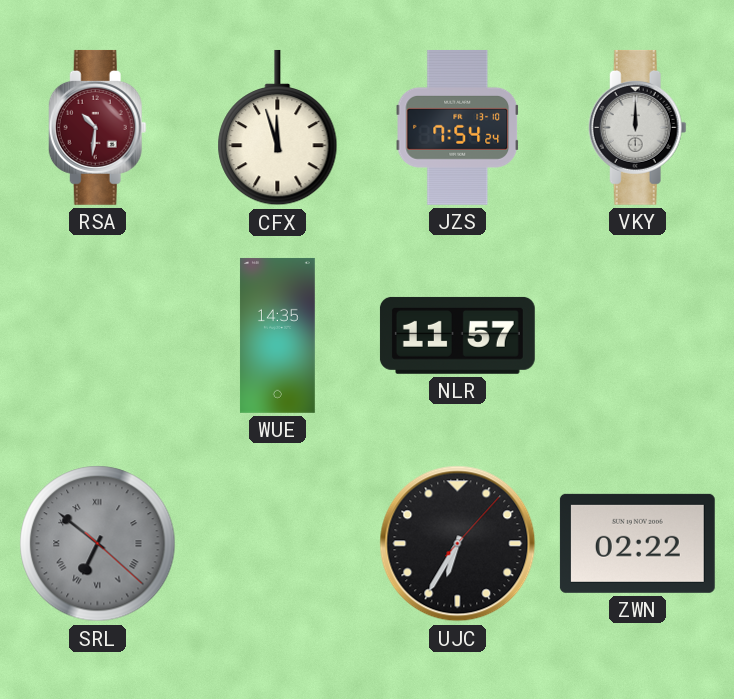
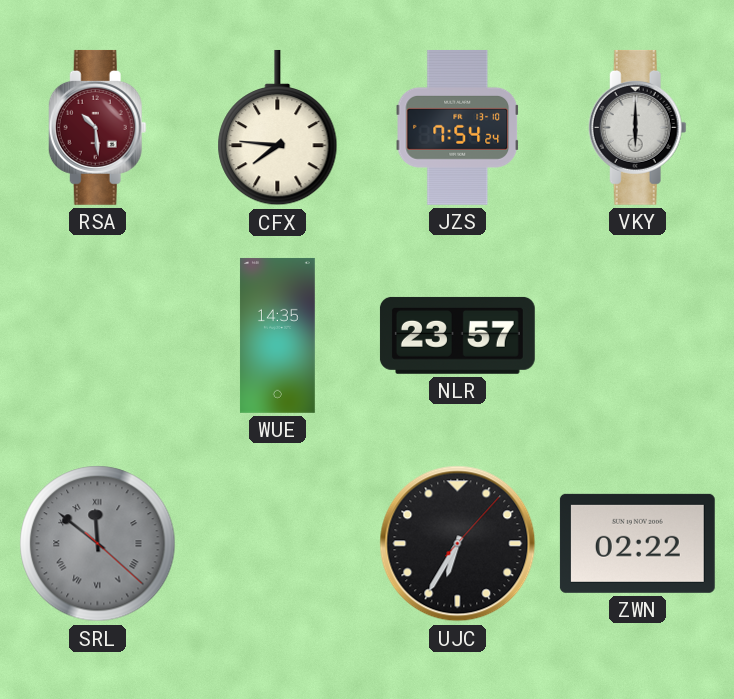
RSA: 10:31 -> 10:29
CFX: 11:57 -> 7:46
VKY: 12:00 -> 6:00
NLR: 11:57 -> 23:57
SRL: 6:51 -> 11:51
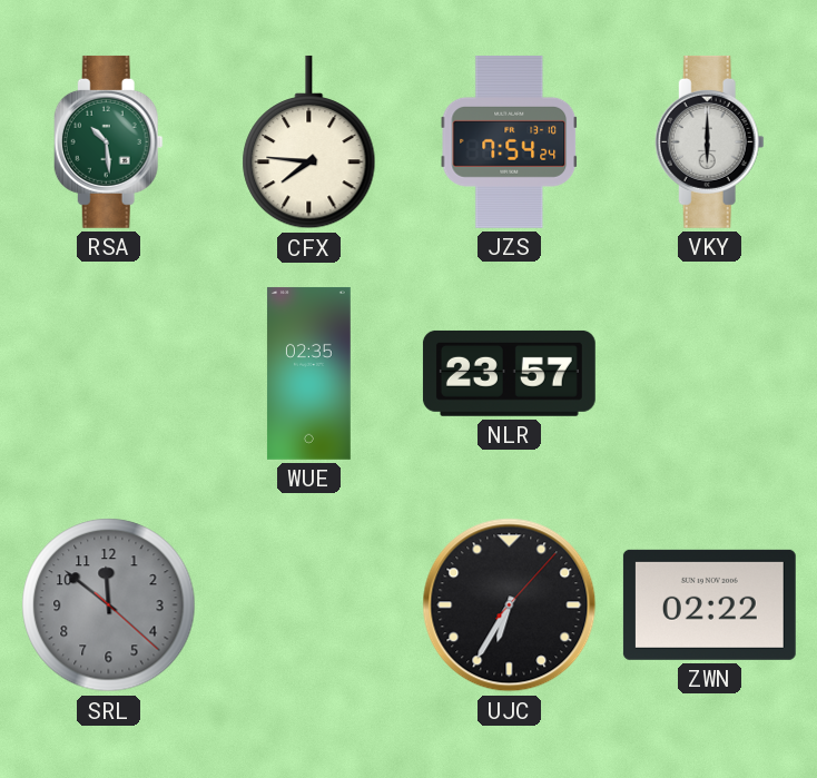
RSA dial: burgundy -> green
WUE: 14:35 -> 02:35
SRL numerals: Roman -> Arabic
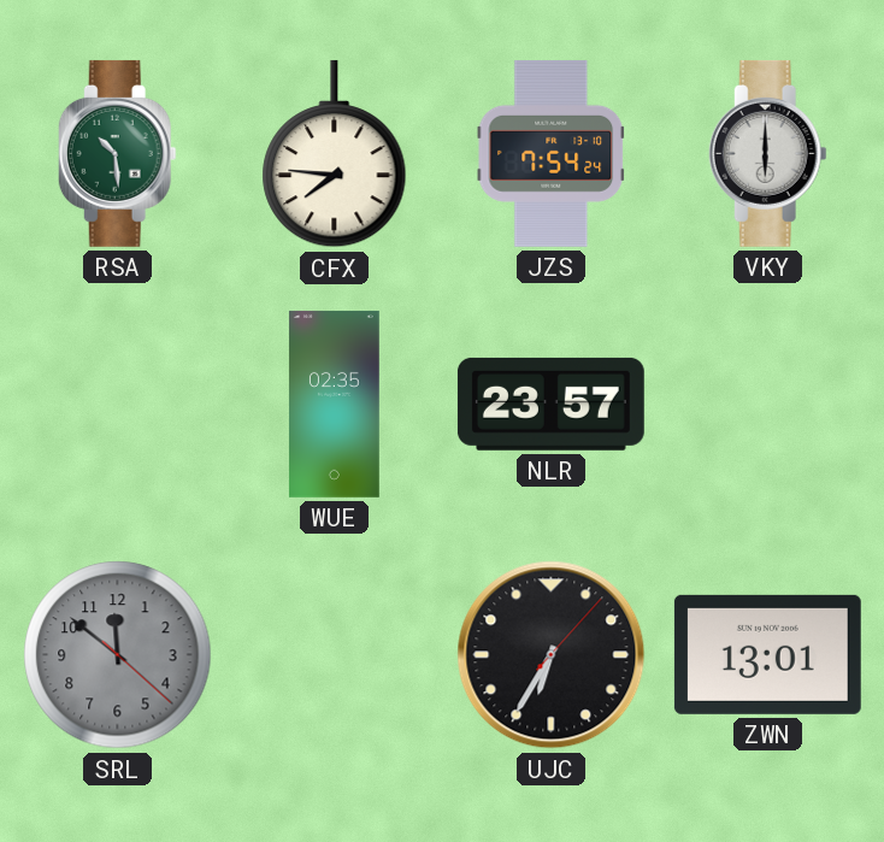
ZWN: 02:22 -> 13:01
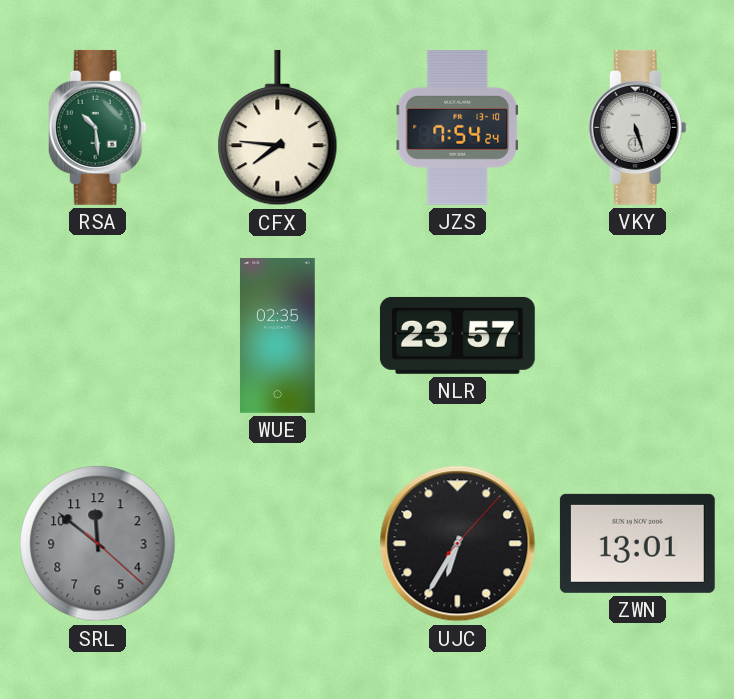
VKY: 6:00 -> 5:27
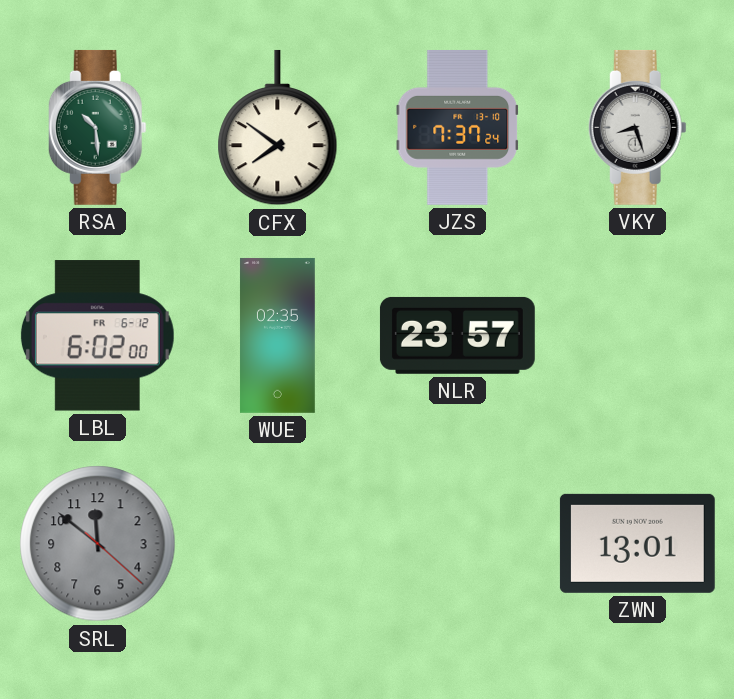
CFX: 7:46 -> 7:51
JZS: 7:54 -> 7:37
VKY: 5:27 -> 8:27
LBL: none -> 6:02
UJC: 6:35 -> none
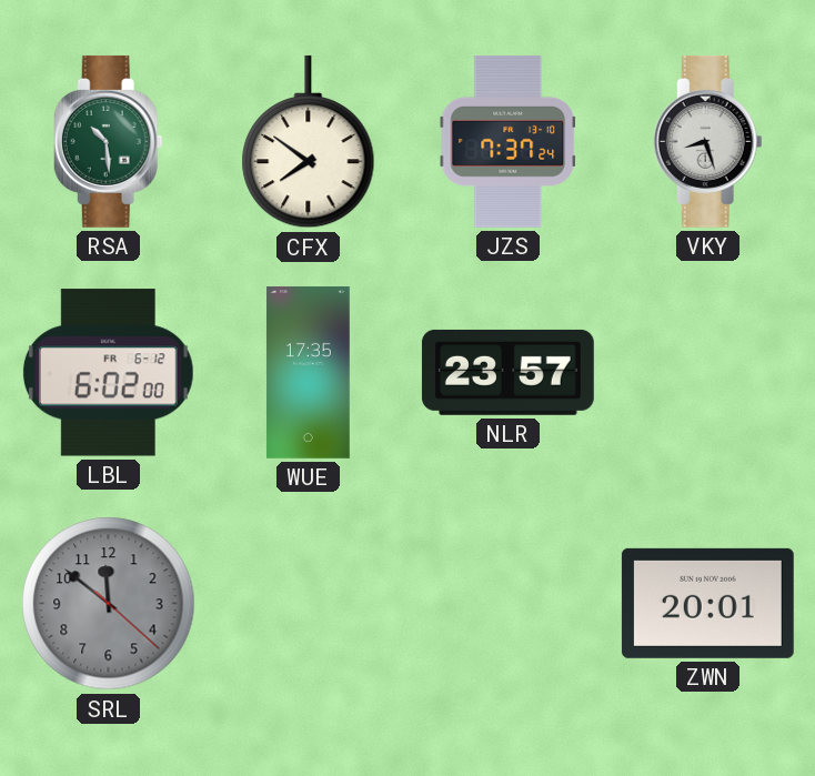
WUE: 02:35 -> 17:35
ZWN: 13:01 -> 20:01
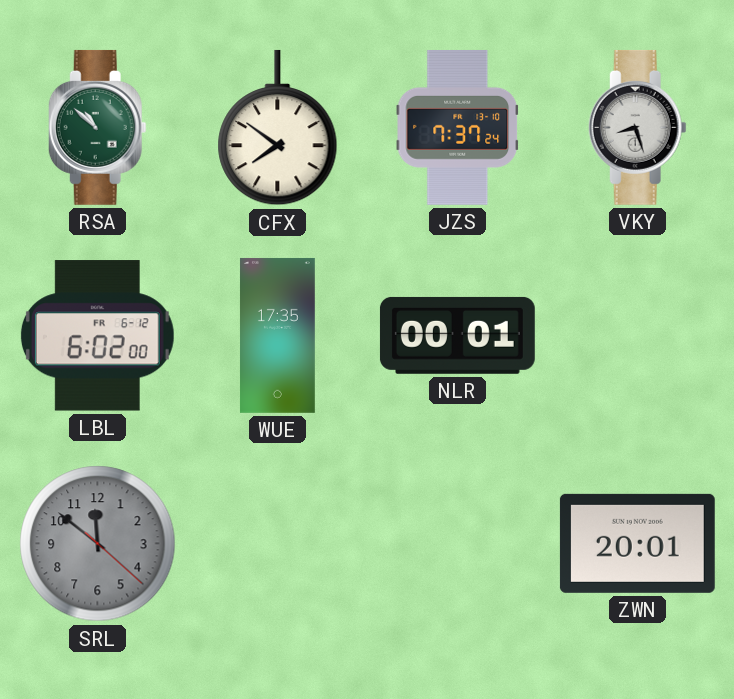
RSA: 10:29 -> 10:52
NLR: 23:57 -> 00:01
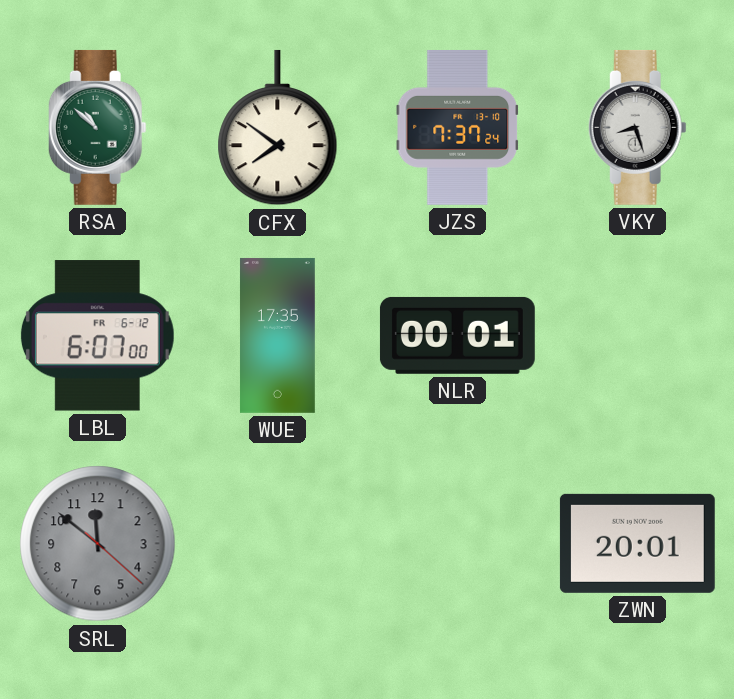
LBL: 6:02 -> 6:07
